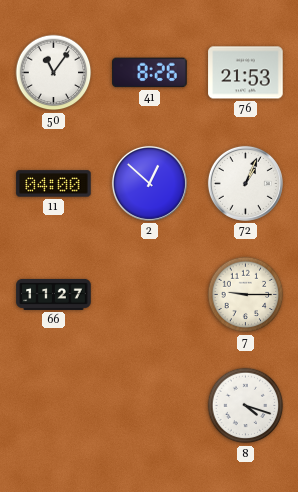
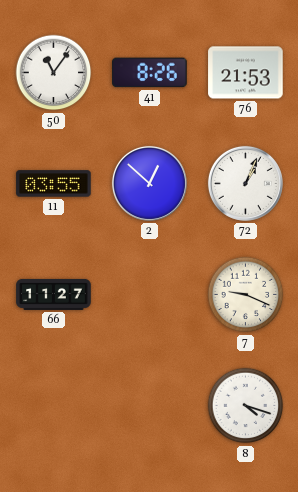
11: 04:00 -> 03:55
7: 9:15 -> 9:19
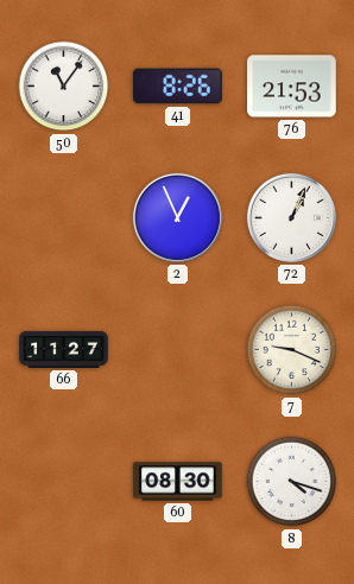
11: 03:55 -> none
2: 12:52 -> 12:56
60: none -> 08:30
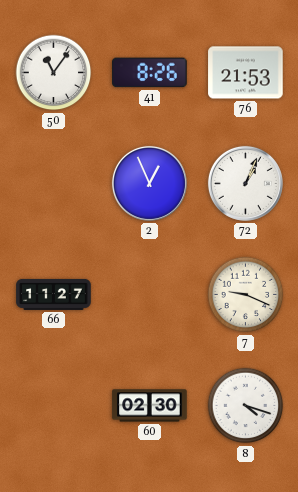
60: 08:30 -> 02:30
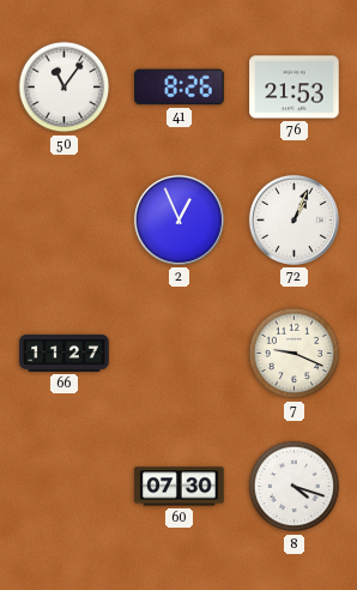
60: 02:30 -> 07:30
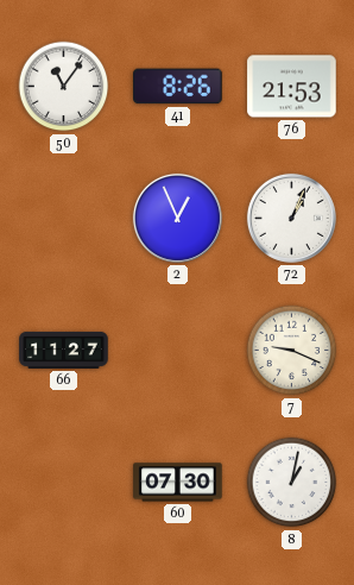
8: 4:18 -> 1:02
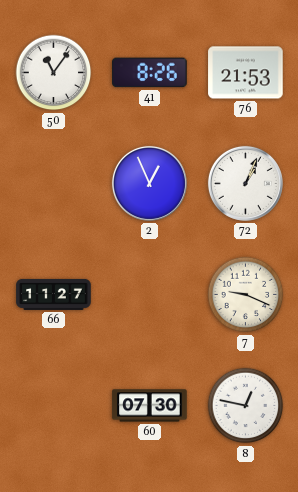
8: 1:02 -> 12:47
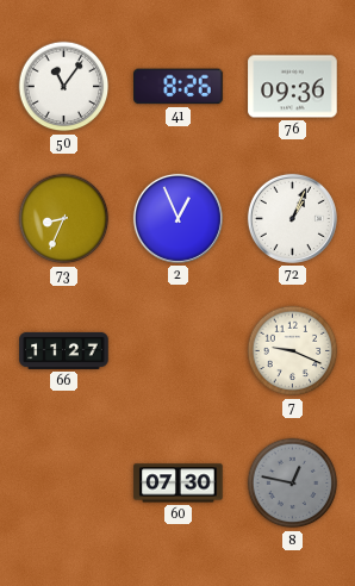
76: 21:53 -> 09:36
73: none -> 8:34
8 dial: white -> grey
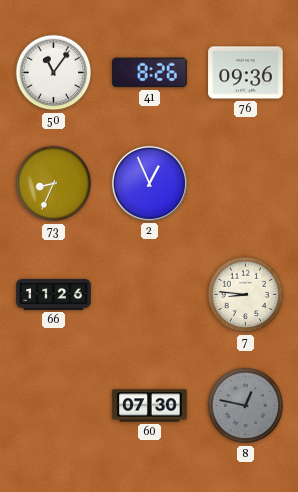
72: 1:04 -> none
66: 11:27 -> 11:26
7: 9:19 -> 8:46
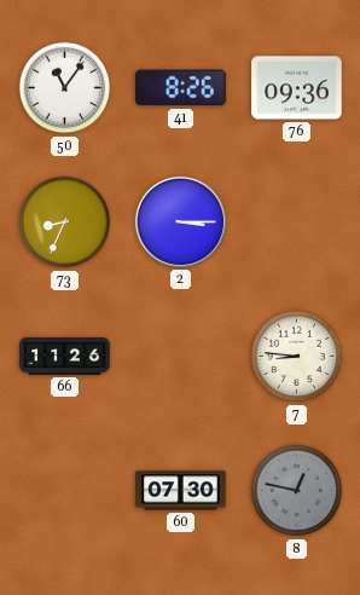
2: 12:56 -> 3:15
